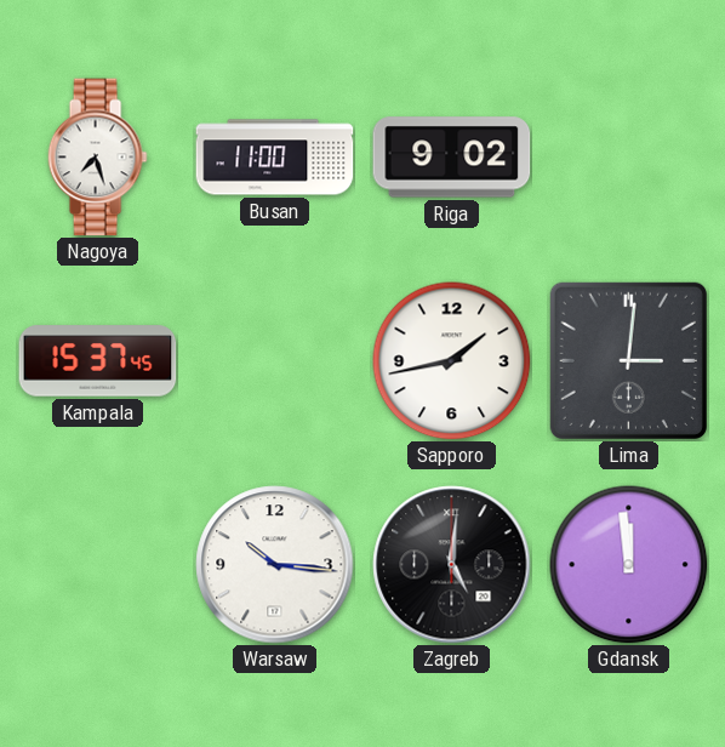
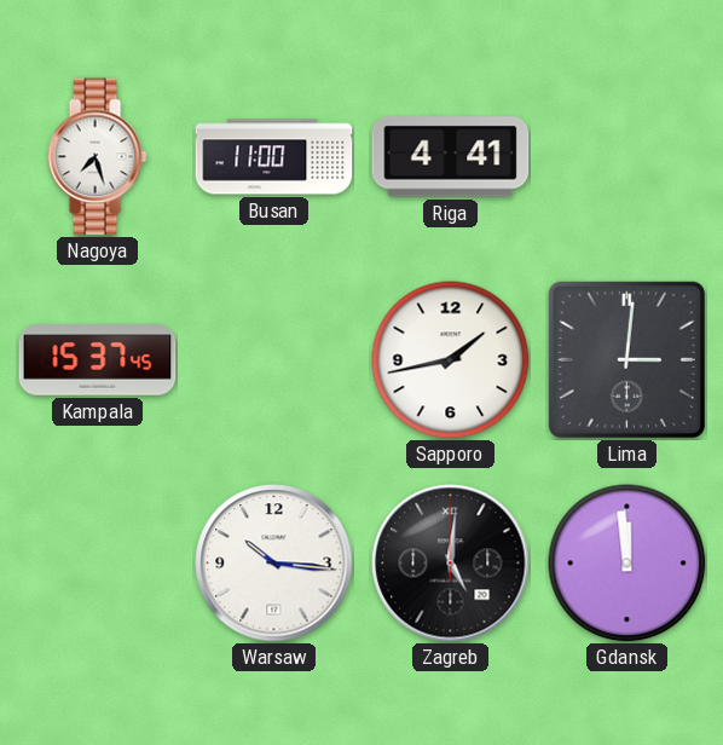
Riga: 9:02 -> 4:41
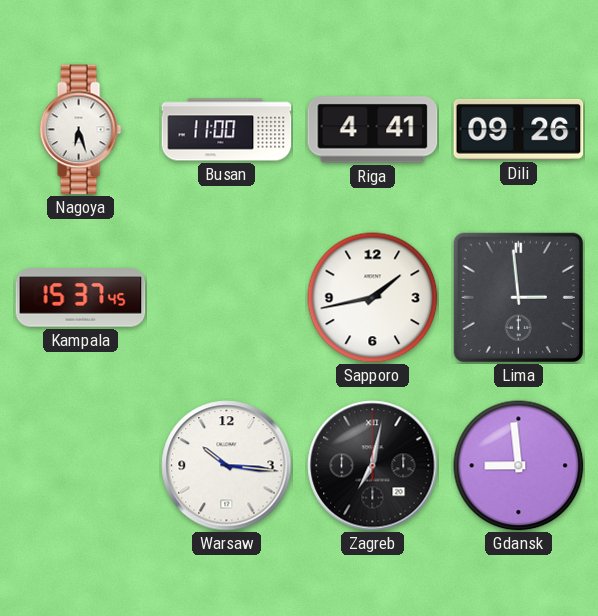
Nagoya: 7:27 -> 6:27
Dili: none -> 09:26
Lima: 3:01 -> 2:59
Zagreb: 5:01 -> 7:02
Gdansk: 11:59 -> 8:59
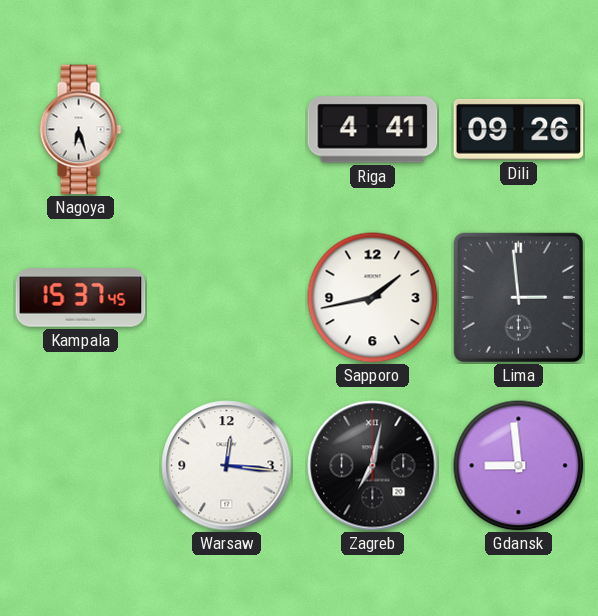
Busan: 11:00 -> none
Warsaw: 10:16 -> 12:16
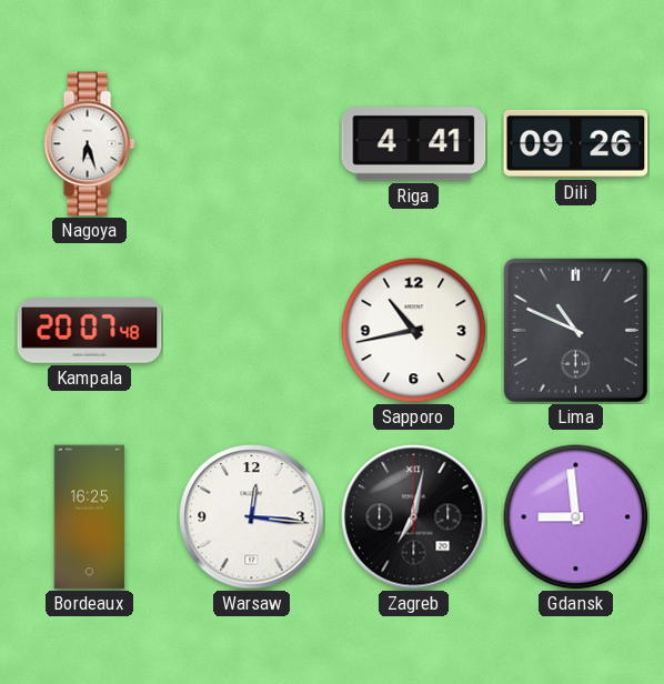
Kampala: 15:37 -> 20:07
Sapporo: 1:43 -> 10:43
Lima: 2:59 -> 10:49
Bordeaux: none -> 16:25
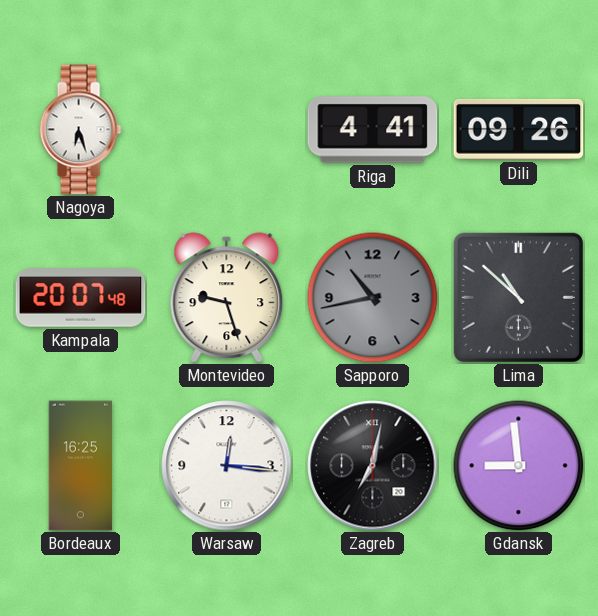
Montevideo: none -> 9:27
Sapporo dial: white -> grey
Lima: 10:49 -> 10:52
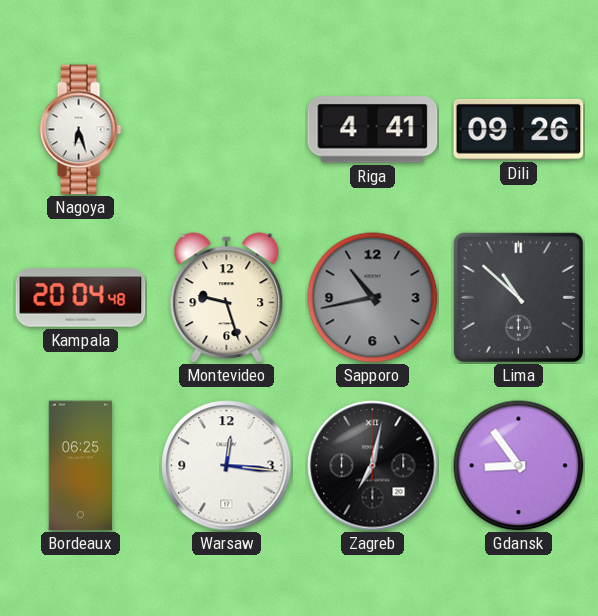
Kampala: 20:07 -> 20:04
Bordeaux: 16:25 -> 06:25
Gdansk: 8:59 -> 8:54
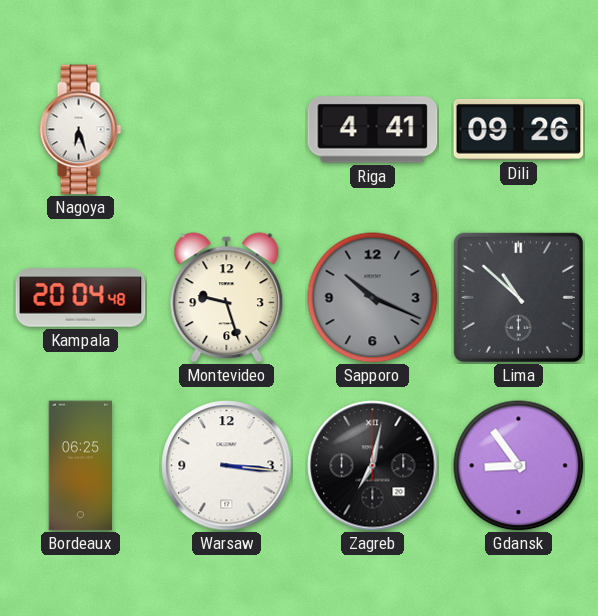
Sapporo: 10:43 -> 10:19
Warsaw: 12:16 -> 3:16
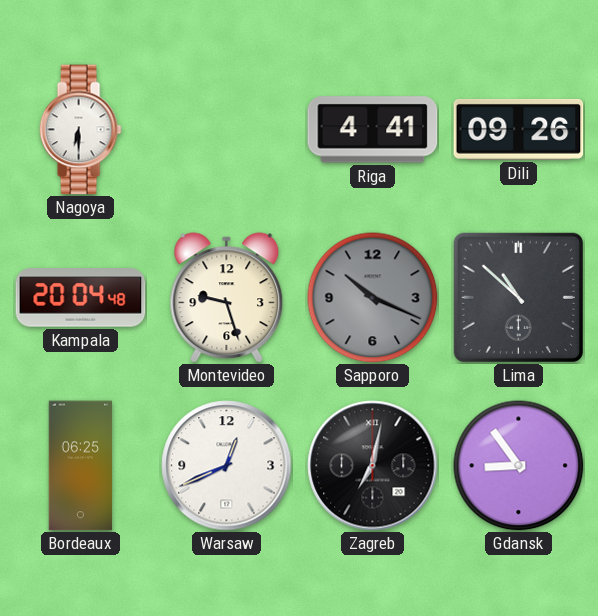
Nagoya: 6:27 -> 6:30
Warsaw: 3:16 -> 12:41
